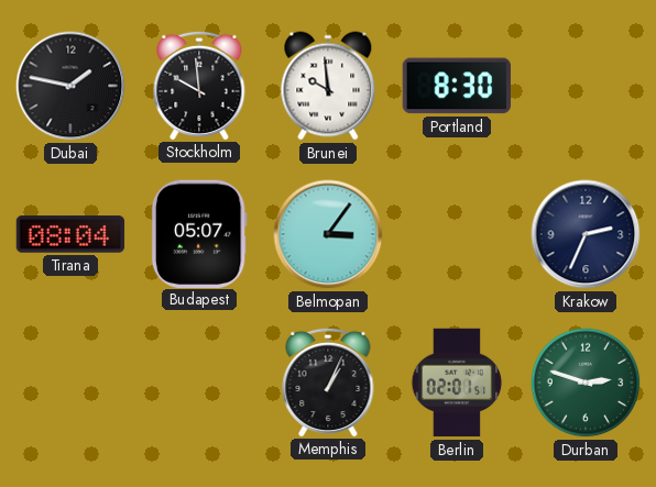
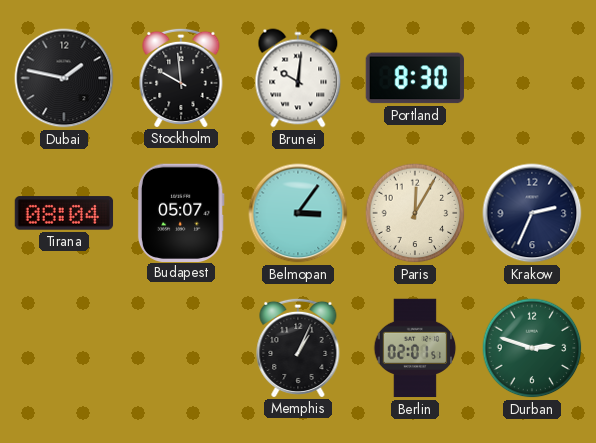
Brunei: 9:59 -> 10:01
Paris: none -> 12:05
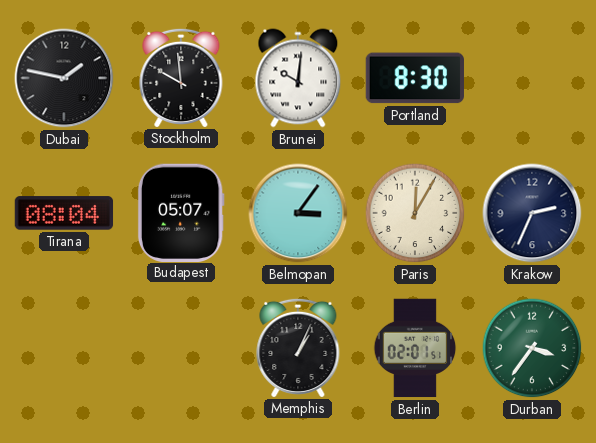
Durban: 2:48 -> 3:36
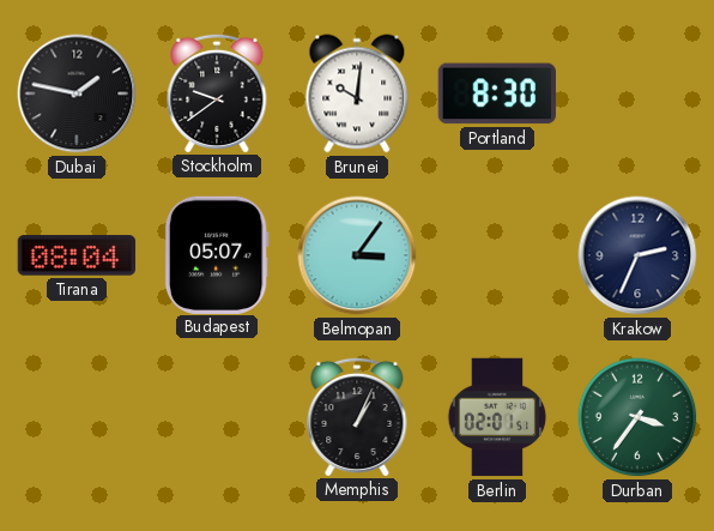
Stockholm: 9:59 -> 9:39
Paris: 12:05 -> none
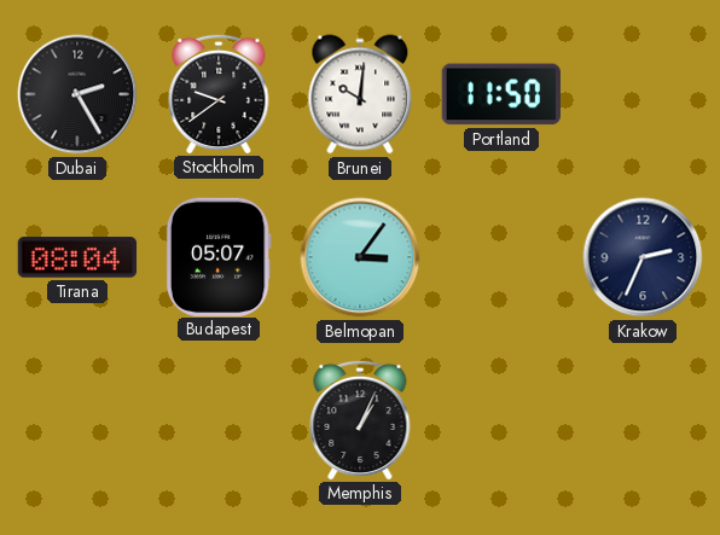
Dubai: 1:47 -> 2:25
Portland: 8:30 -> 11:50
Berlin: 02:01 -> none
Durban: 3:36 -> none
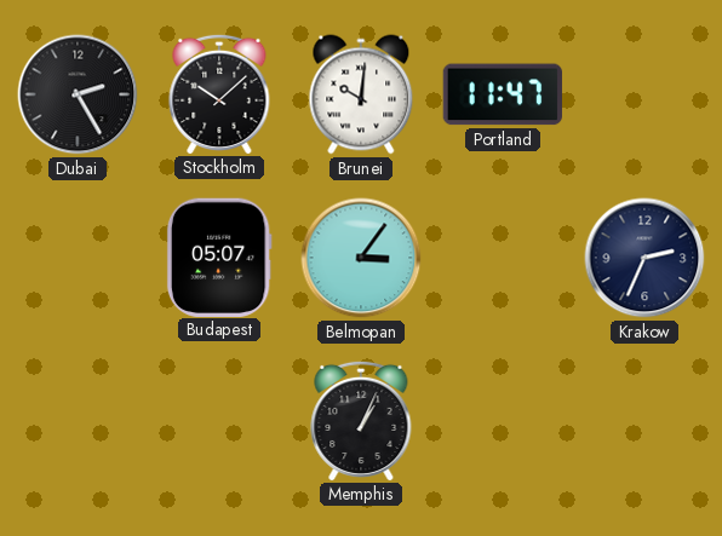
Stockholm: 9:39 -> 10:08
Portland: 11:50 -> 11:47
Tirana: 08:04 -> none
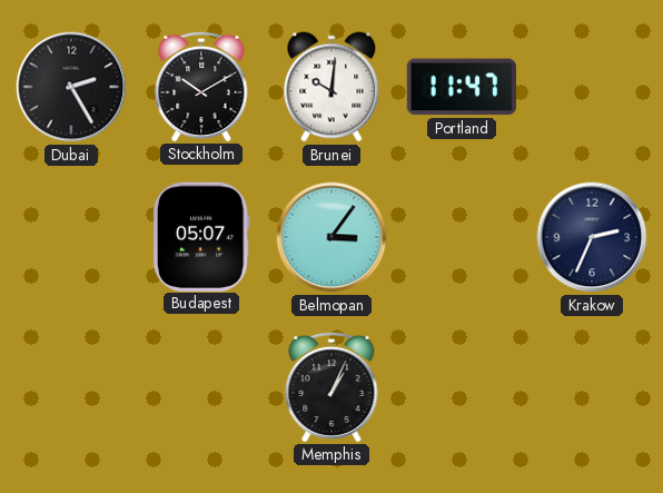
Stockholm: 10:08 -> 10:10
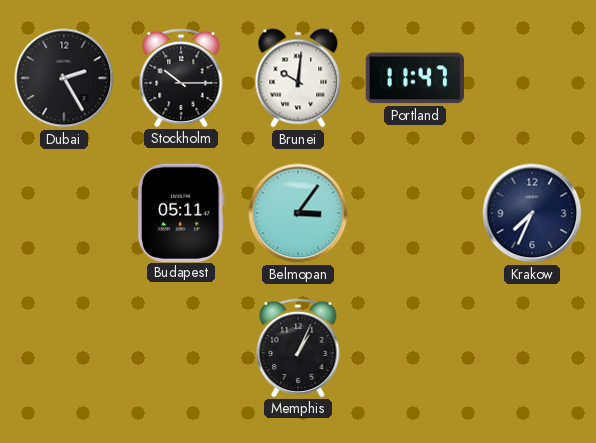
Stockholm: 10:10 -> 10:15
Budapest: 05:07 -> 05:11
Krakow: 2:34 -> 7:34
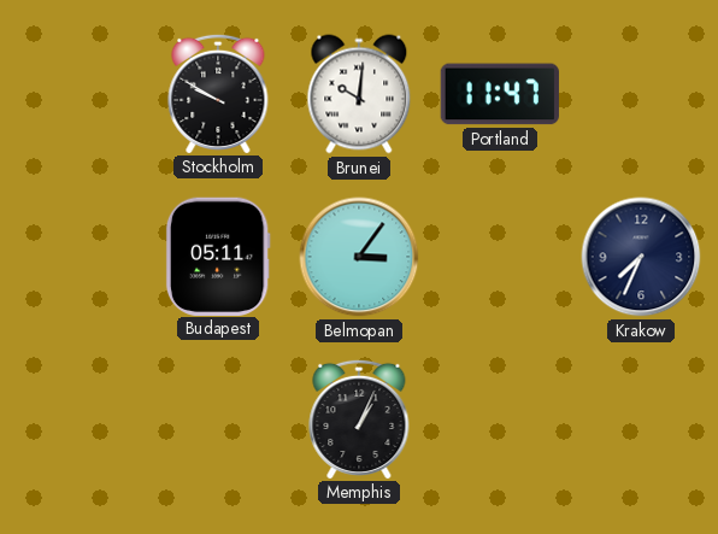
Dubai: 2:25 -> none
Stockholm: 10:15 -> 9:50
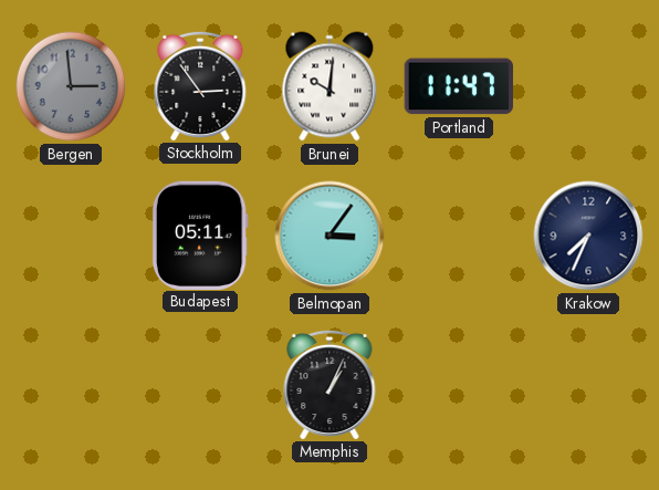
Bergen: none -> 2:59
Stockholm: 9:50 -> 2:54
